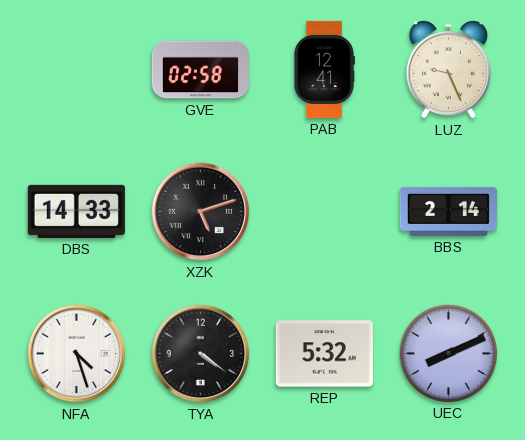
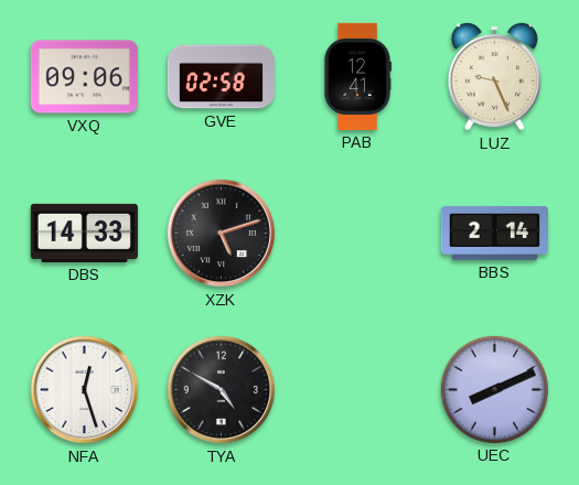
VXQ: none -> 09:06
NFA: 4:27 -> 12:27
TYA: 4:21 -> 4:50
REP: 5:32 -> none
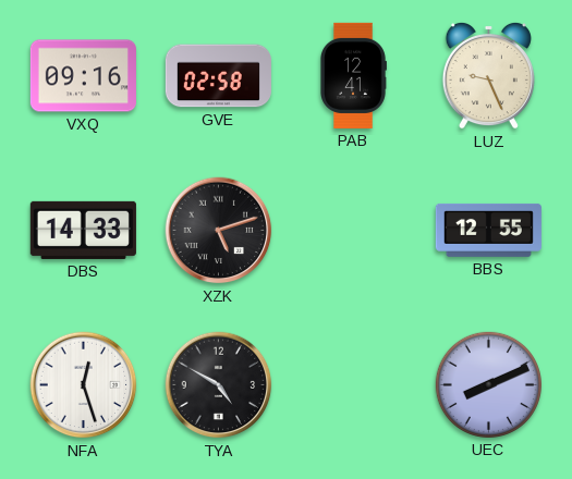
VXQ: 09:06 -> 09:16
BBS: 2:14 -> 12:55
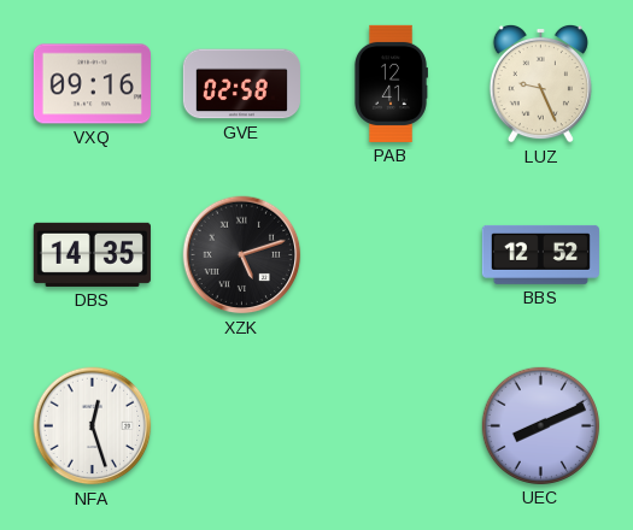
DBS: 14:33 -> 14:35
BBS: 12:55 -> 12:52
TYA: 4:50 -> none
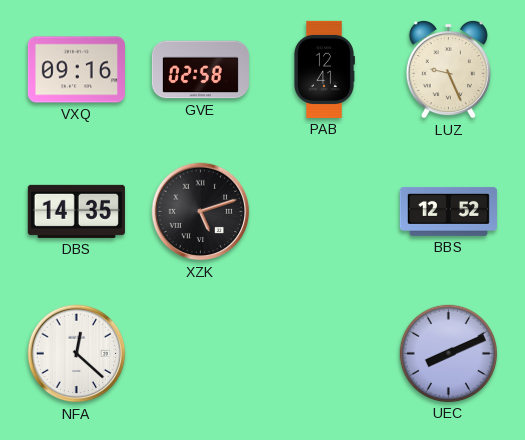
NFA: 12:27 -> 12:22
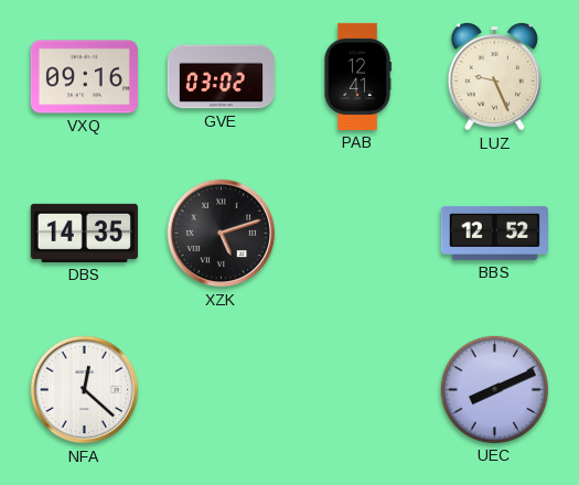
GVE: 02:58 -> 03:02
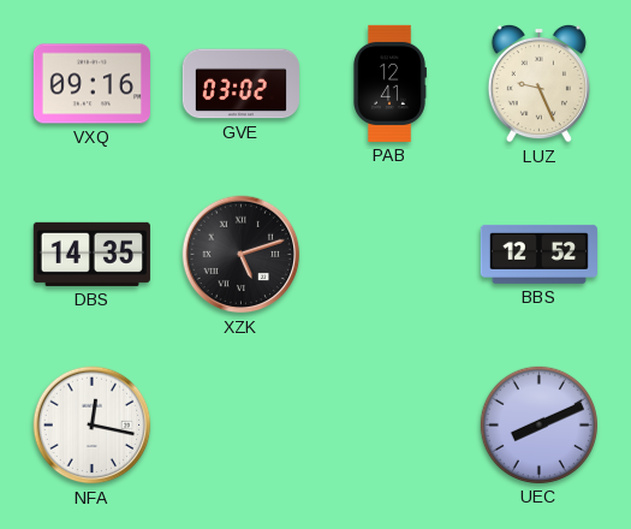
NFA: 12:22 -> 12:17
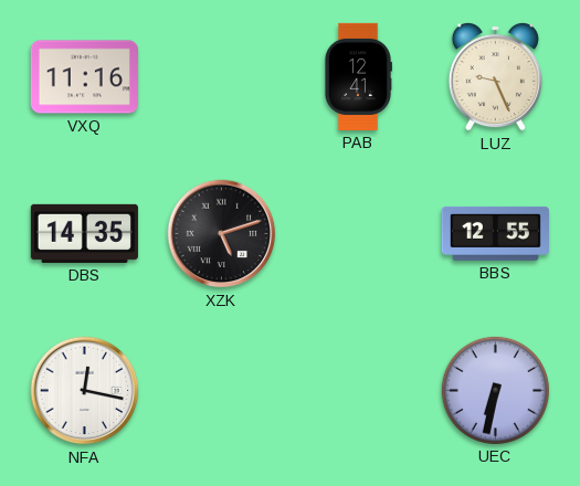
VXQ: 09:16 -> 11:16
GVE: 03:02 -> none
BBS: 12:52 -> 12:55
UEC: 8:11 -> 6:32
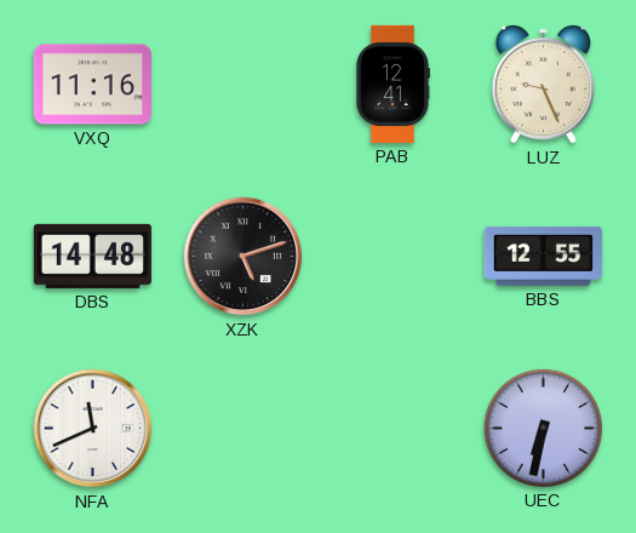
DBS: 14:35 -> 14:48
NFA: 12:17 -> 11:41
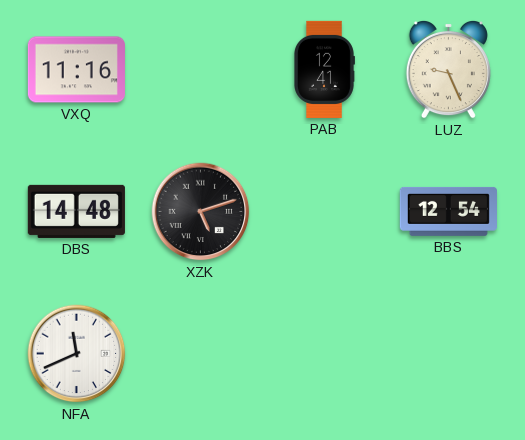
BBS: 12:55 -> 12:54
UEC: 6:32 -> none
